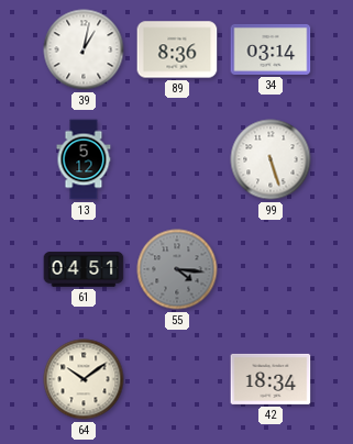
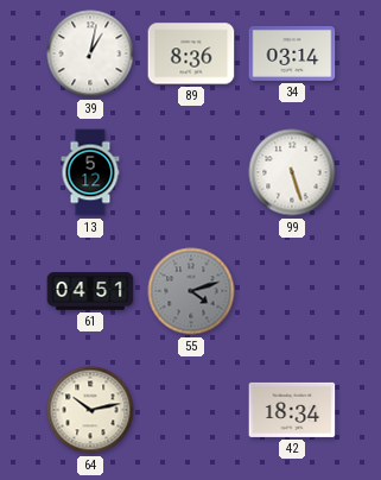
55: 4:16 -> 4:12
64: 10:09 -> 10:13
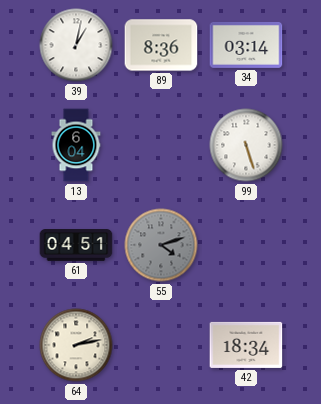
13: 5:12 -> 6:04
64: 10:13 -> 2:13
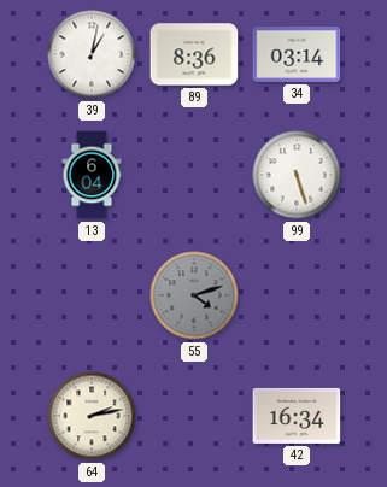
61: 04:51 -> none
42: 18:34 -> 16:34
